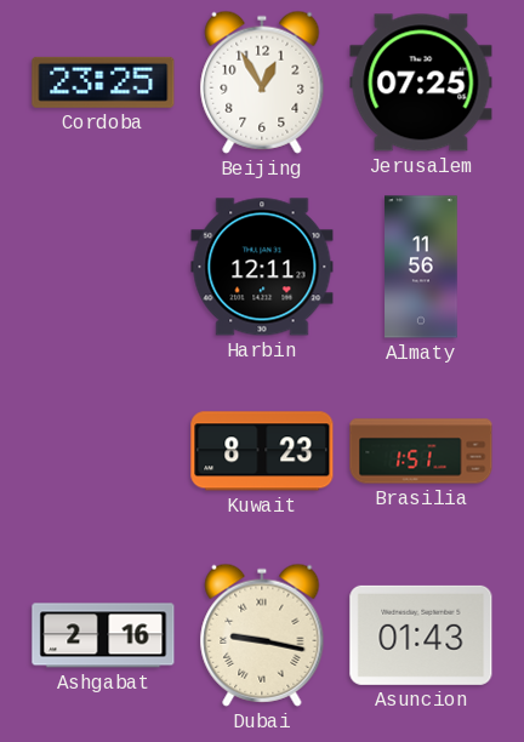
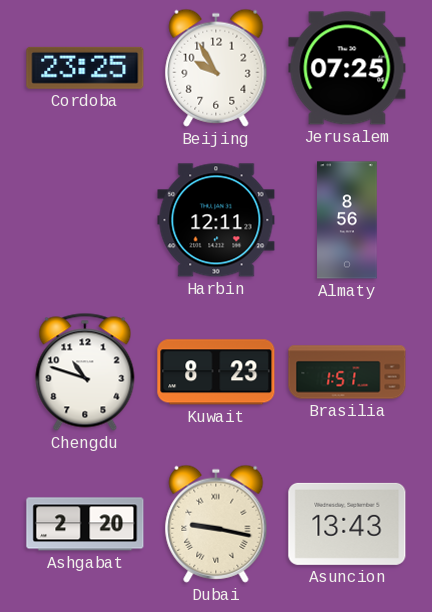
Beijing: 12:55 -> 9:55
Almaty: 11:56 -> 8:56
Chengdu: none -> 10:48
Ashgabat: 2:16 -> 2:20
Asuncion: 01:43 -> 13:43
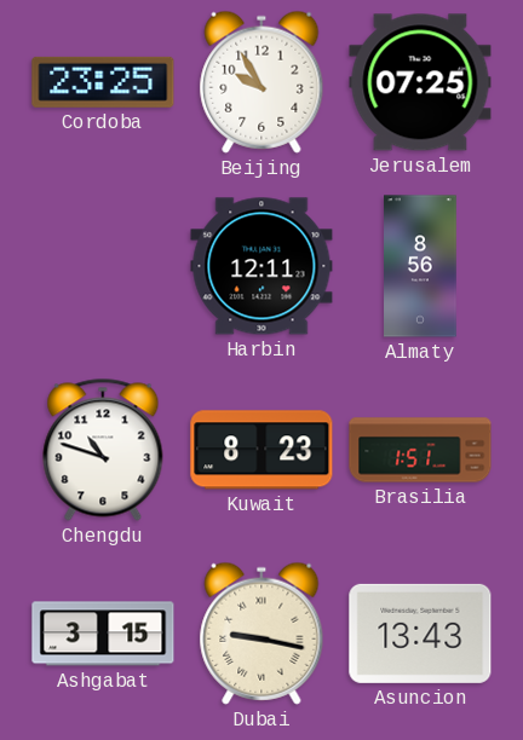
Ashgabat: 2:20 -> 3:15
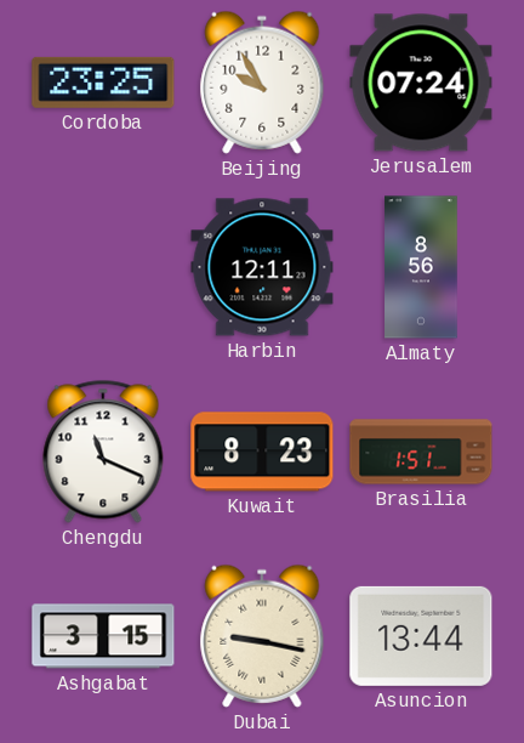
Jerusalem: 07:25 -> 07:24
Chengdu: 10:48 -> 11:19
Asuncion: 13:43 -> 13:44
